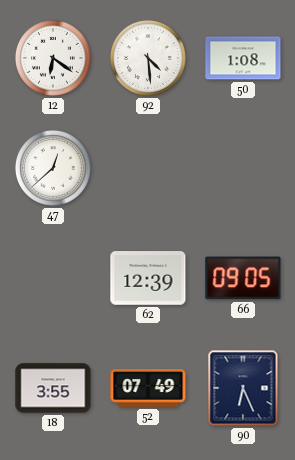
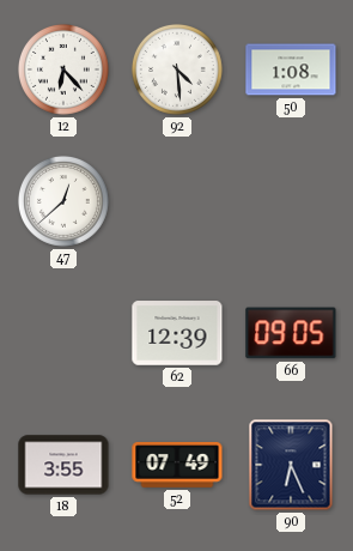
12: 6:21 -> 6:23
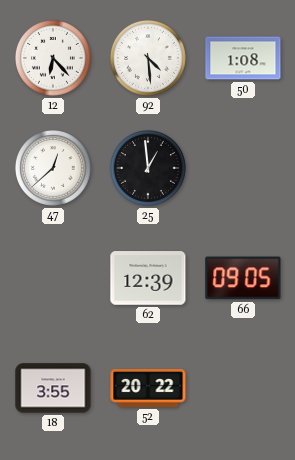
25: none -> 12:59
52: 07:49 -> 20:22
90: 6:26 -> none
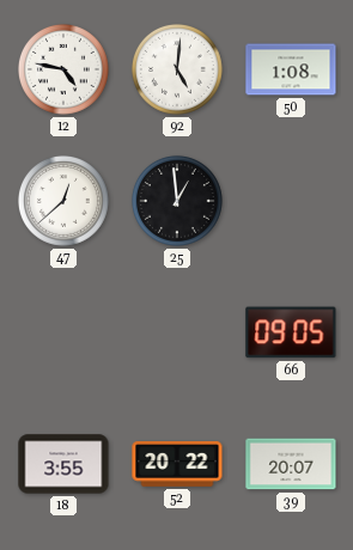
12: 6:23 -> 4:47
92: 4:29 -> 5:01
62: 12:39 -> none
39: none -> 20:07
